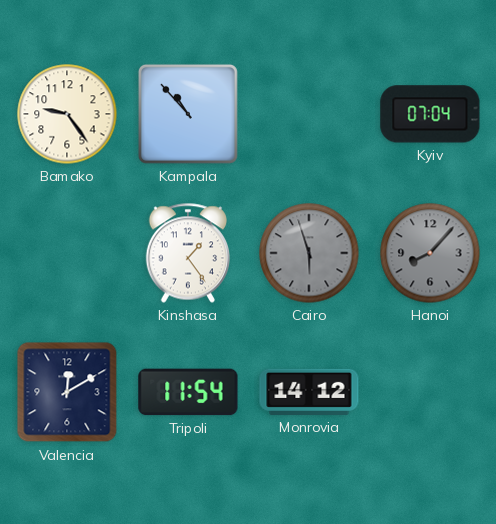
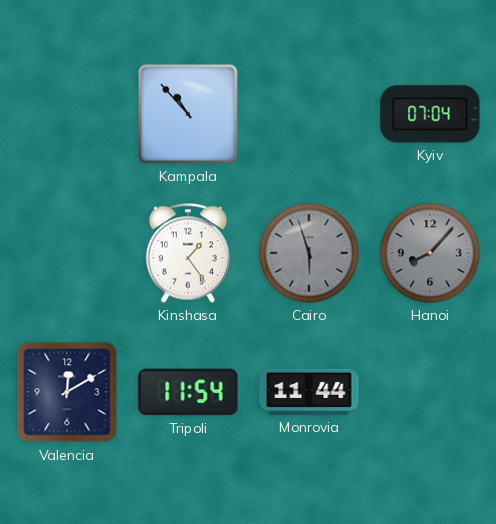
Bamako: 9:24 -> none
Monrovia: 14:12 -> 11:44
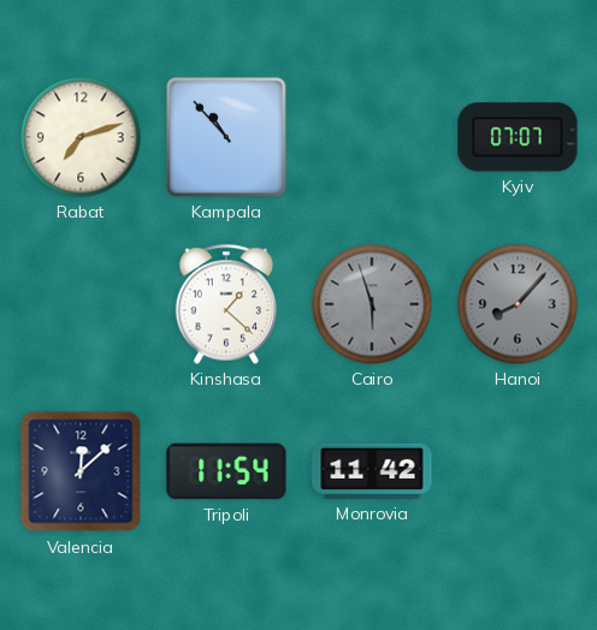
Rabat: none -> 7:12
Kyiv: 07:04 -> 07:07
Kinshasa: 1:24 -> 1:22
Valencia: 12:10 -> 12:08
Monrovia: 11:44 -> 11:42
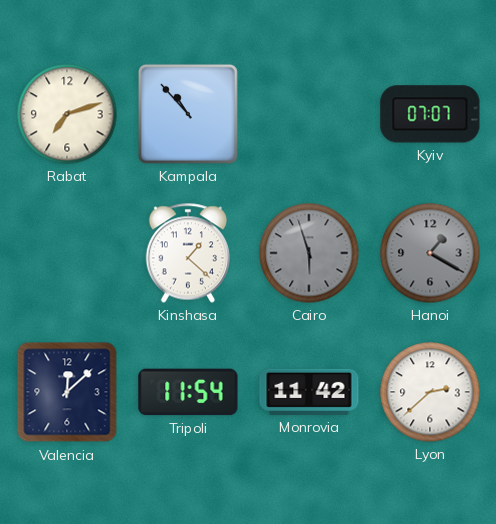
Hanoi: 8:07 -> 1:20
Lyon: none -> 2:38
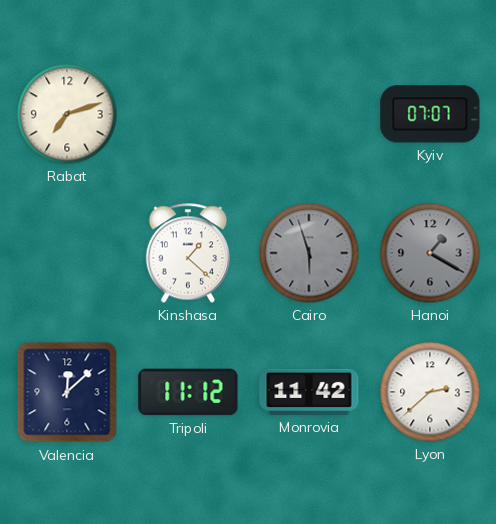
Kampala: 10:53 -> none
Tripoli: 11:54 -> 11:12
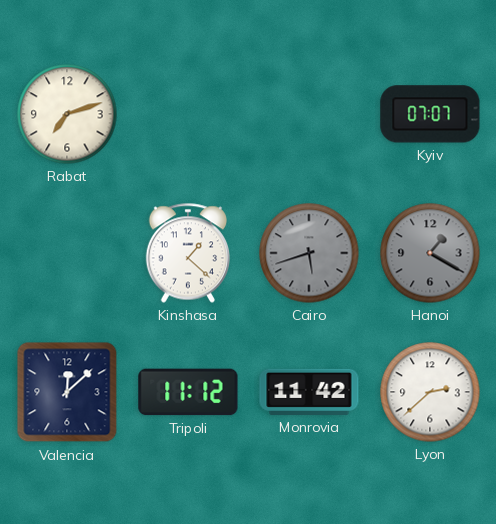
Cairo: 5:57 -> 5:42
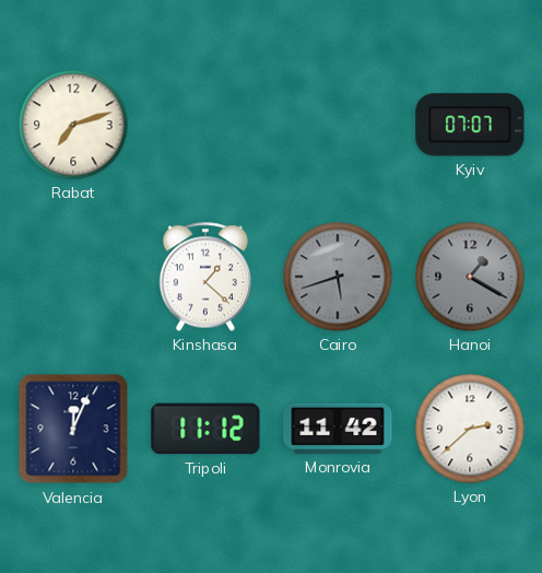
Valencia: 12:08 -> 12:04
